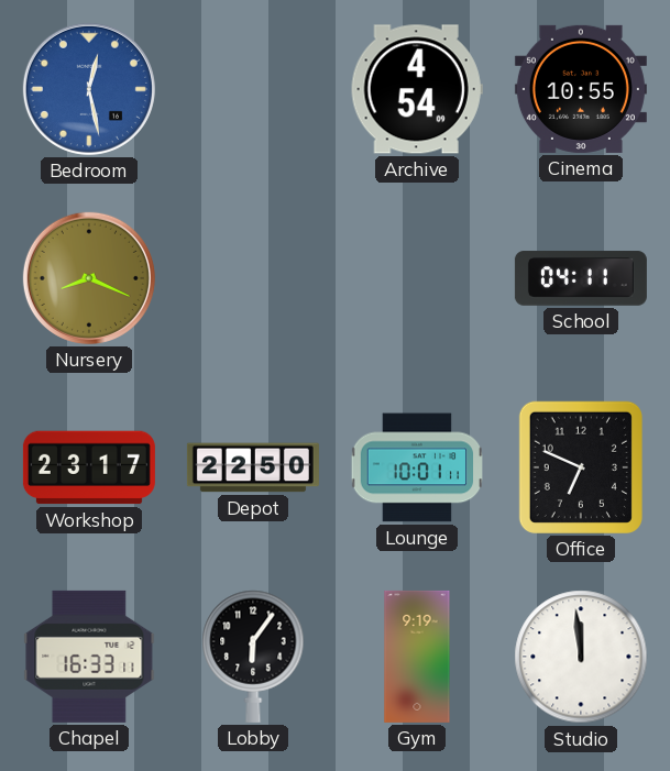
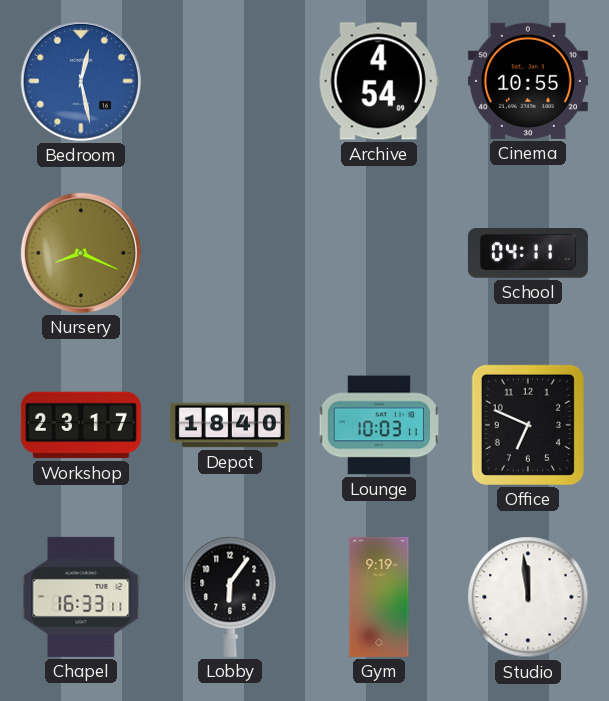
Depot: 22:50 -> 18:40
Lounge: 10:01 -> 10:03
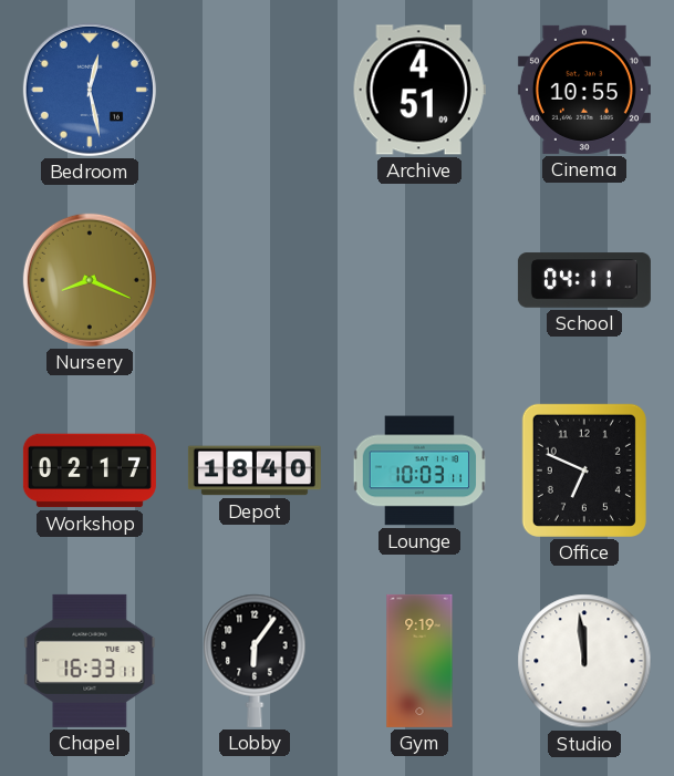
Archive: 4:54 -> 4:51
Workshop: 23:17 -> 02:17
